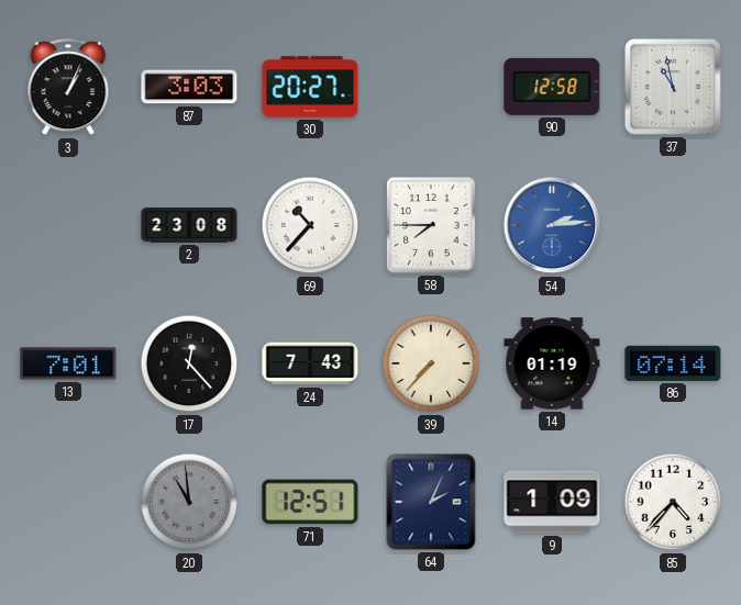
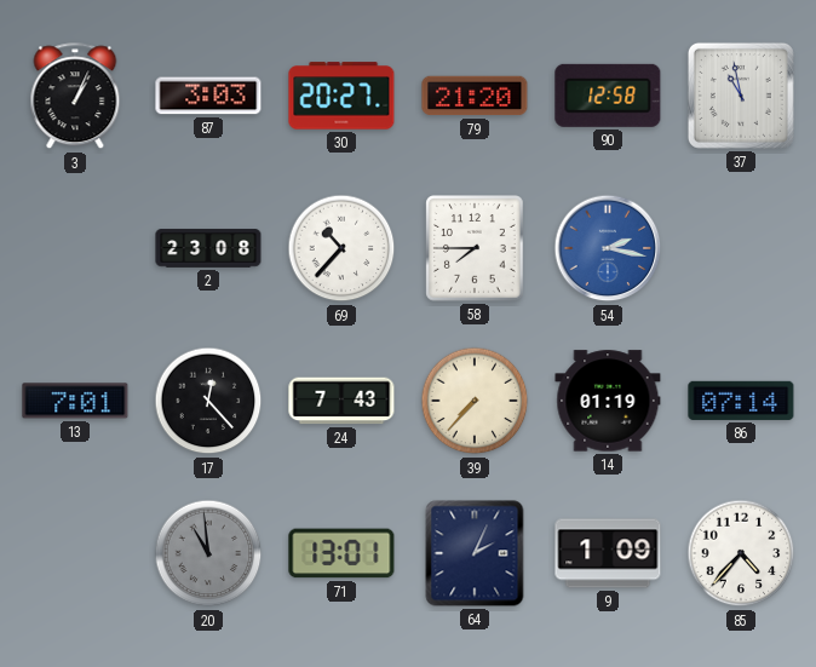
79: none -> 21:20
54: 2:14 -> 2:17
71: 12:51 -> 13:01
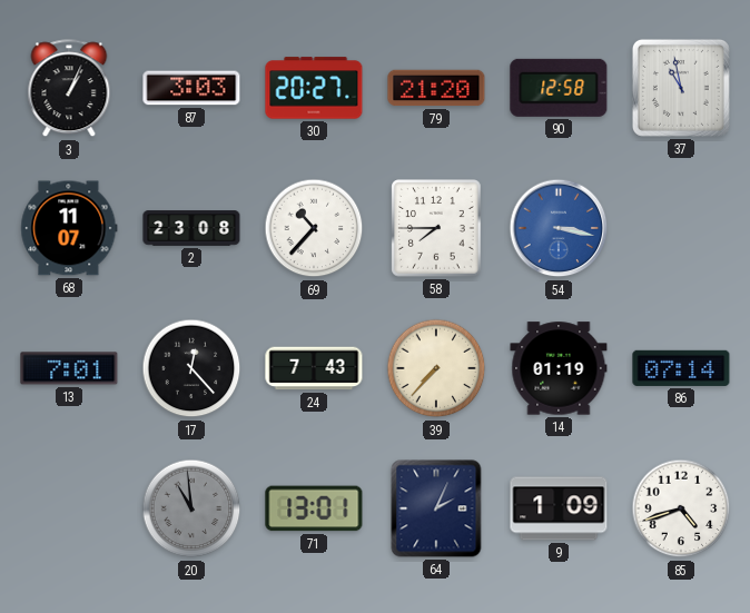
68: none -> 11:07
54: 2:17 -> 3:17
85: 4:37 -> 4:42
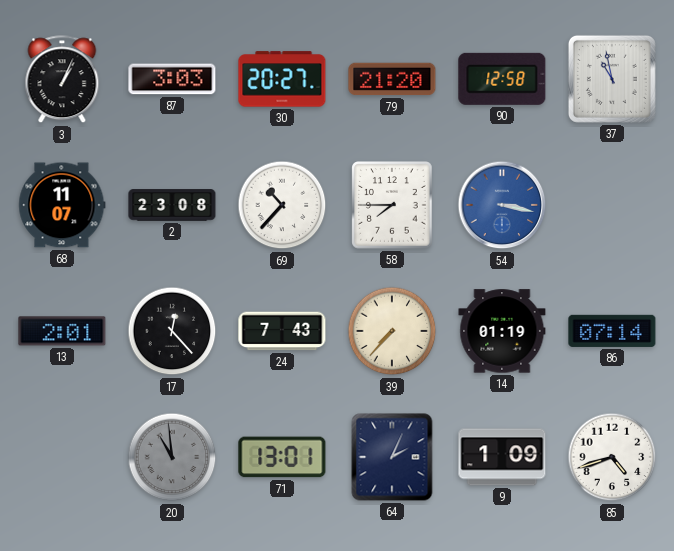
13: 7:01 -> 2:01
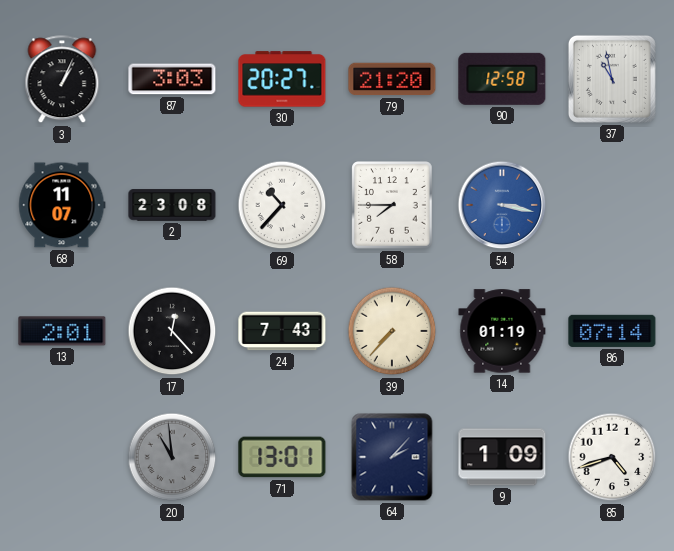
64: 2:04 -> 2:07
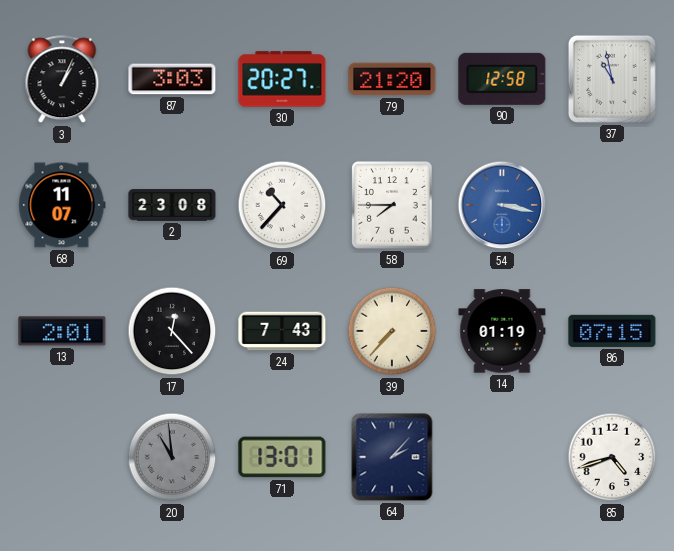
86: 07:14 -> 07:15
9: 1:09 -> none
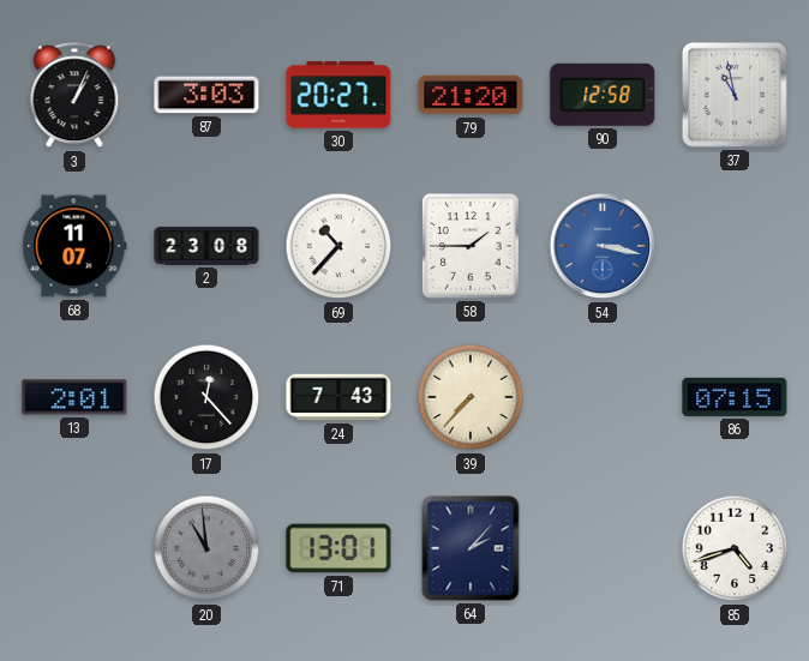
58: 7:45 -> 1:45
14: 01:19 -> none
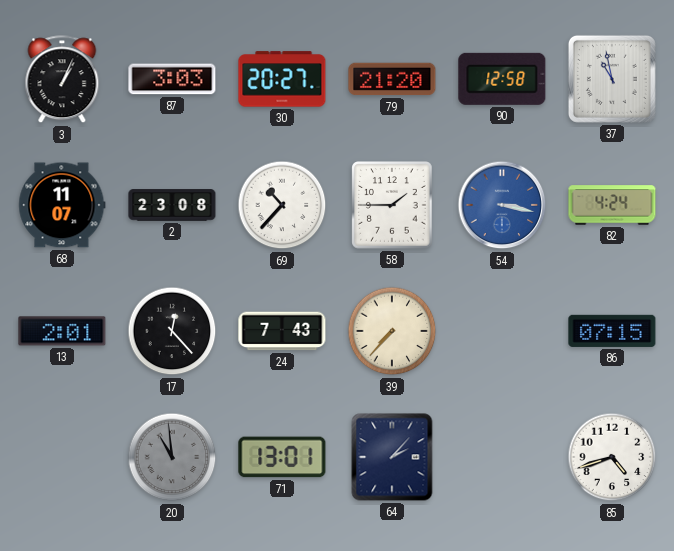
82: none -> 4:24
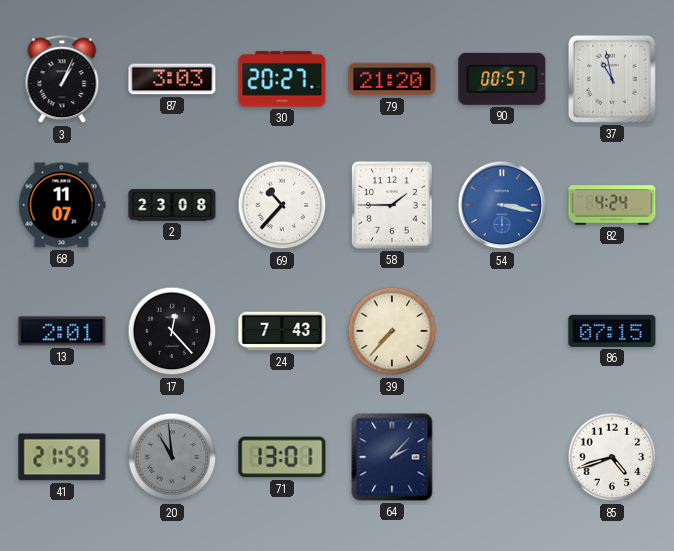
90: 12:58 -> 00:57
41: none -> 21:59
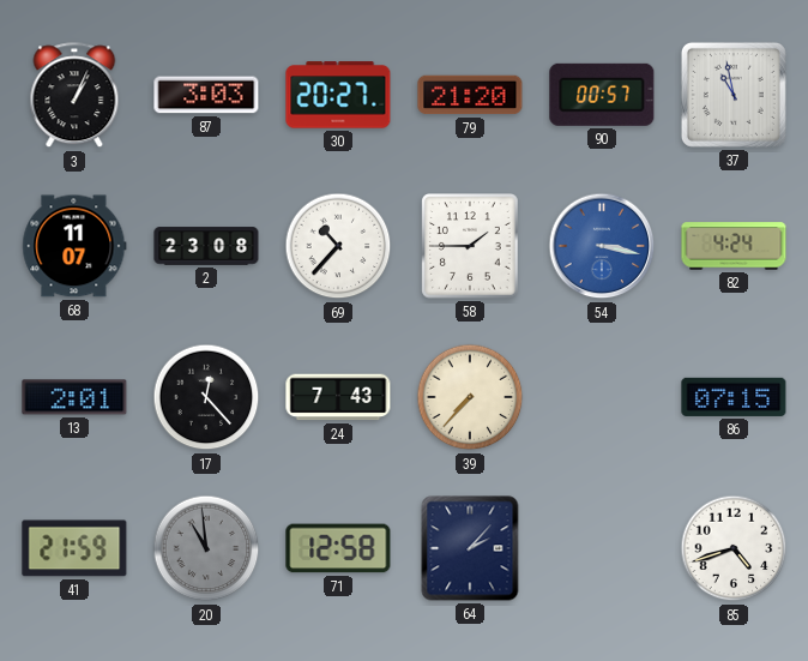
71: 13:01 -> 12:58
